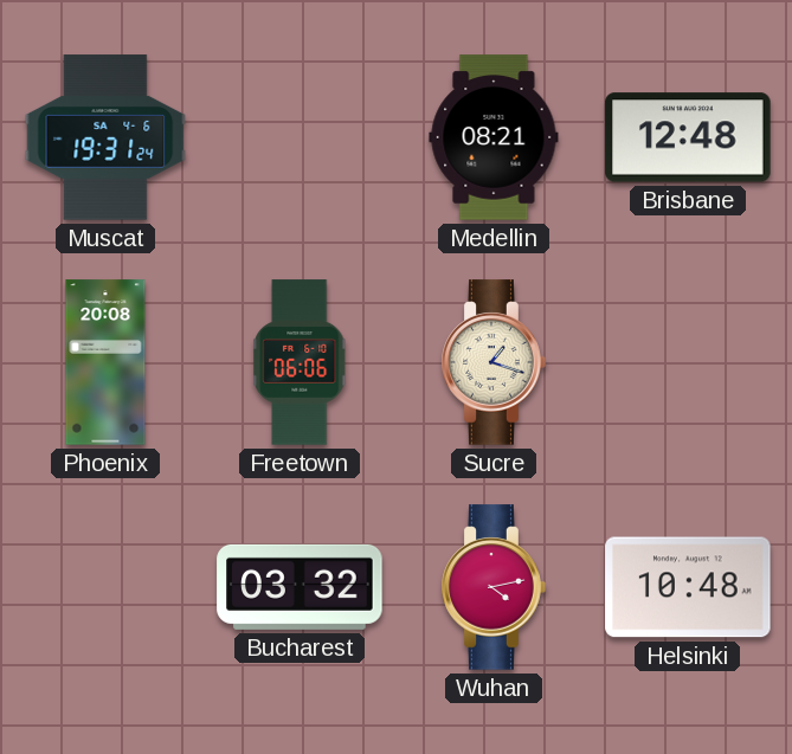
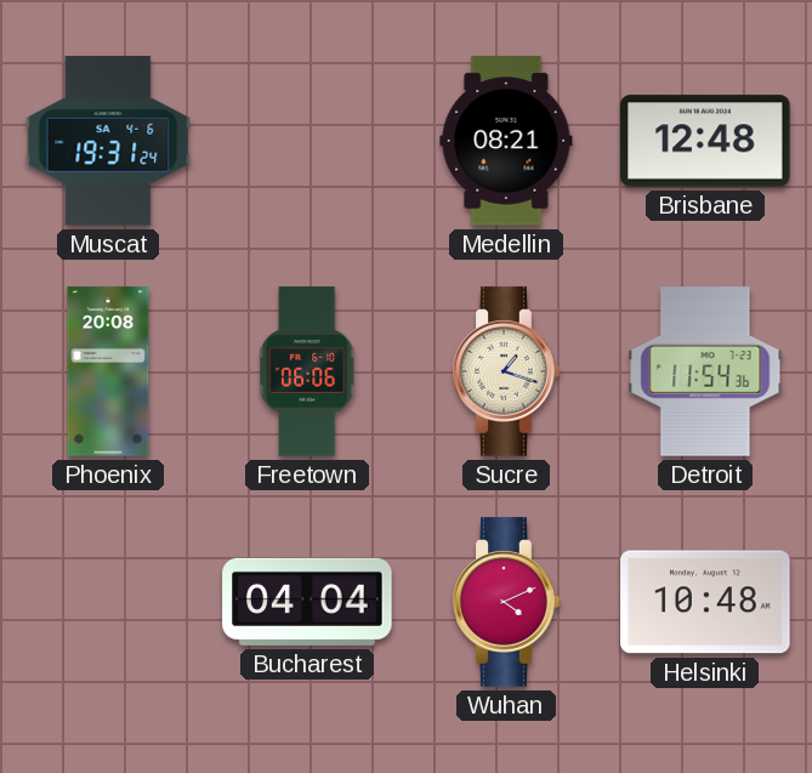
Detroit: none -> 11:54
Bucharest: 03:32 -> 04:04
Wuhan: 4:13 -> 4:11
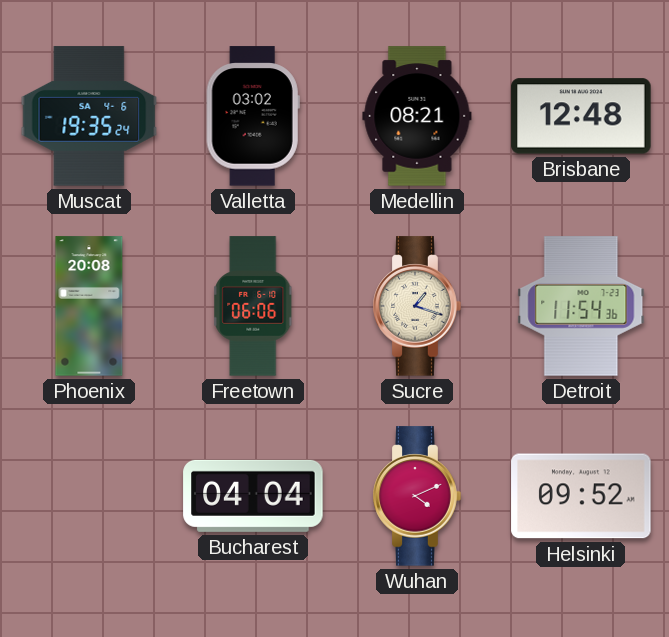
Muscat: 19:31 -> 19:35
Valletta: none -> 03:02
Helsinki: 10:48 -> 09:52
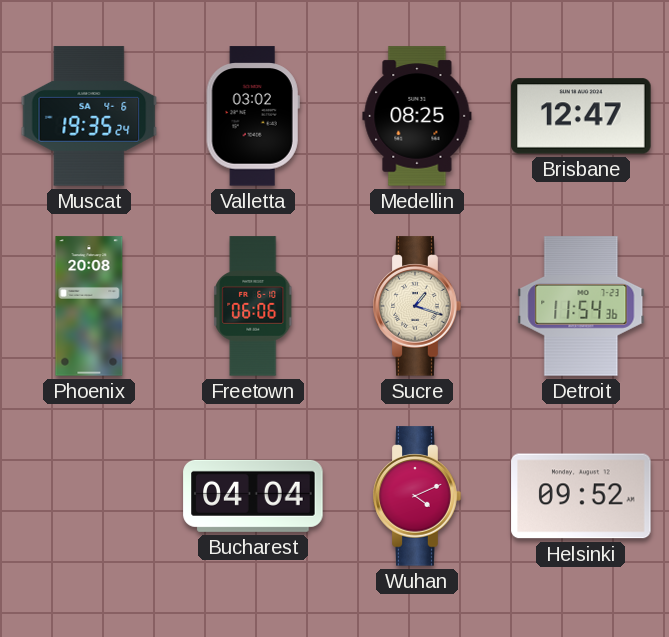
Medellin: 08:21 -> 08:25
Brisbane: 12:48 -> 12:47
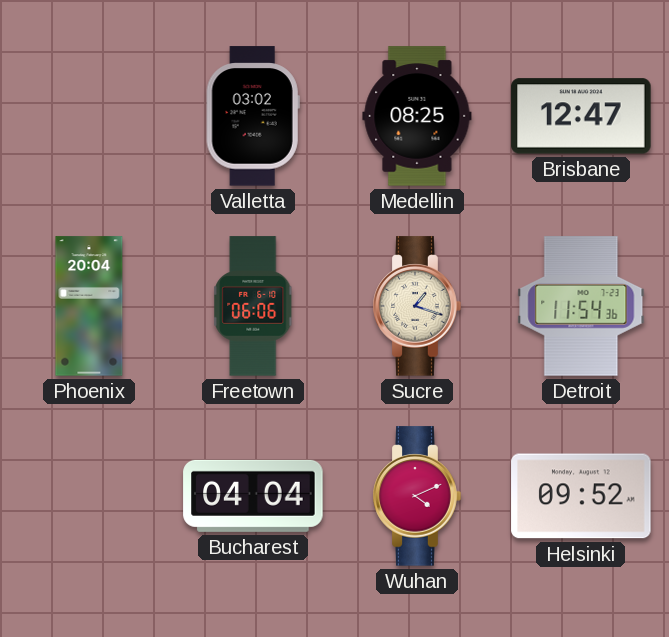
Muscat: 19:35 -> none
Phoenix: 20:08 -> 20:04
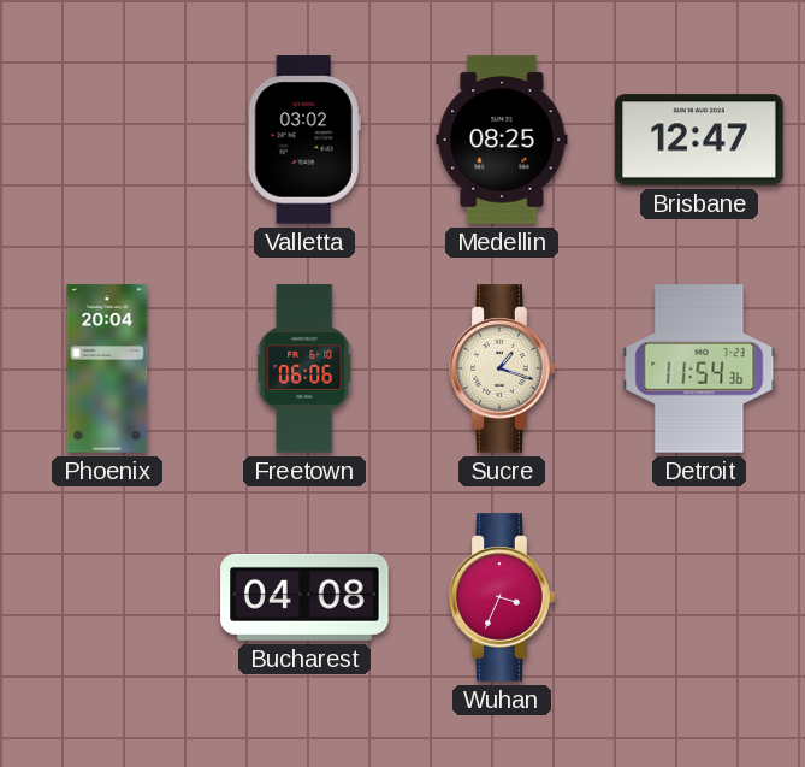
Bucharest: 04:04 -> 04:08
Wuhan: 4:11 -> 3:34
Helsinki: 09:52 -> none
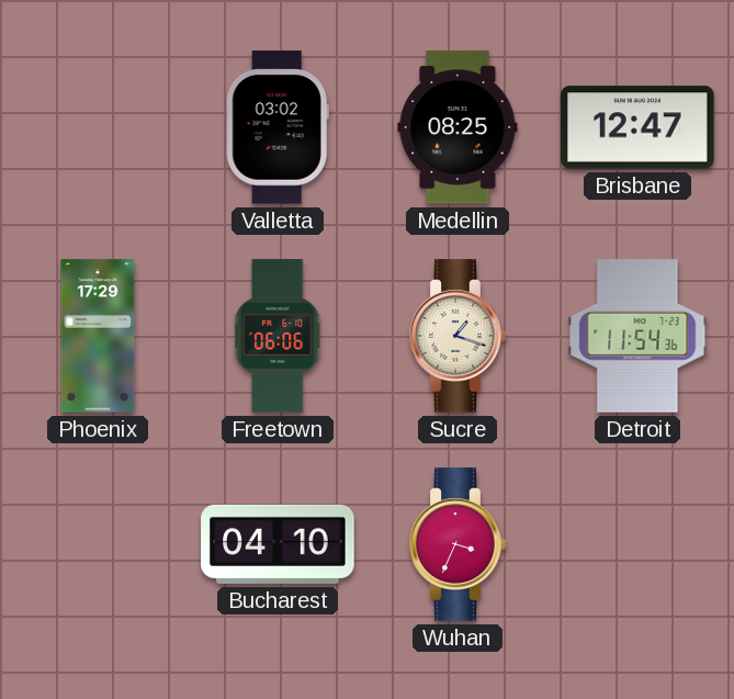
Phoenix: 20:04 -> 17:29
Bucharest: 04:08 -> 04:10
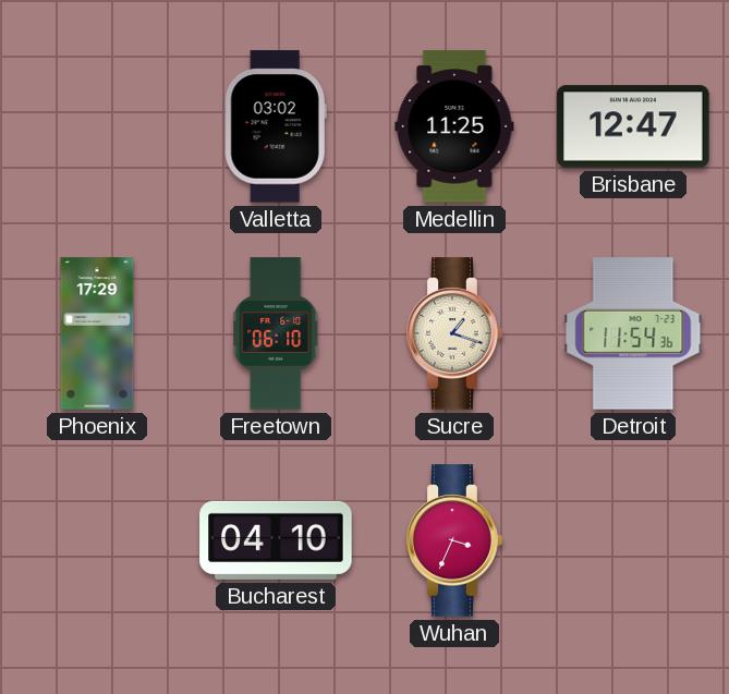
Medellin: 08:25 -> 11:25
Freetown: 06:06 -> 06:10
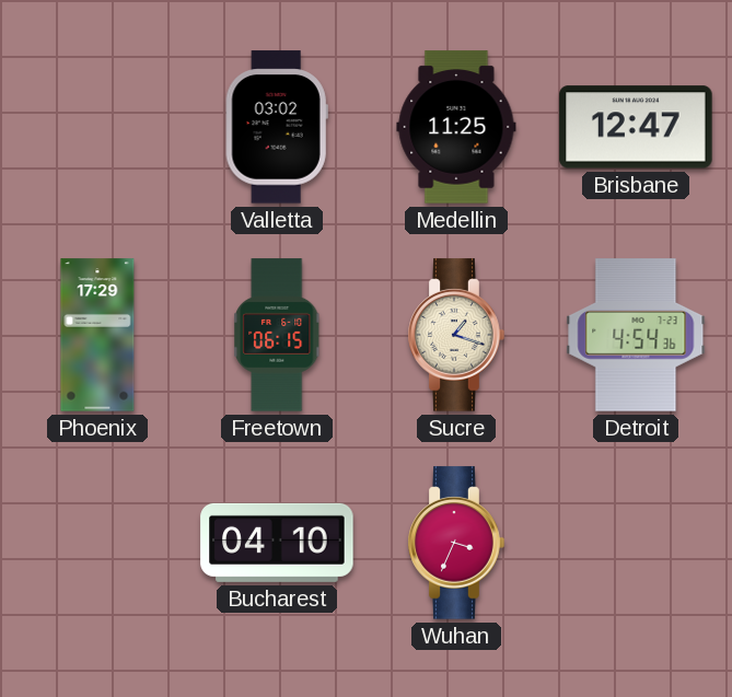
Freetown: 06:10 -> 06:15
Detroit: 11:54 -> 4:54
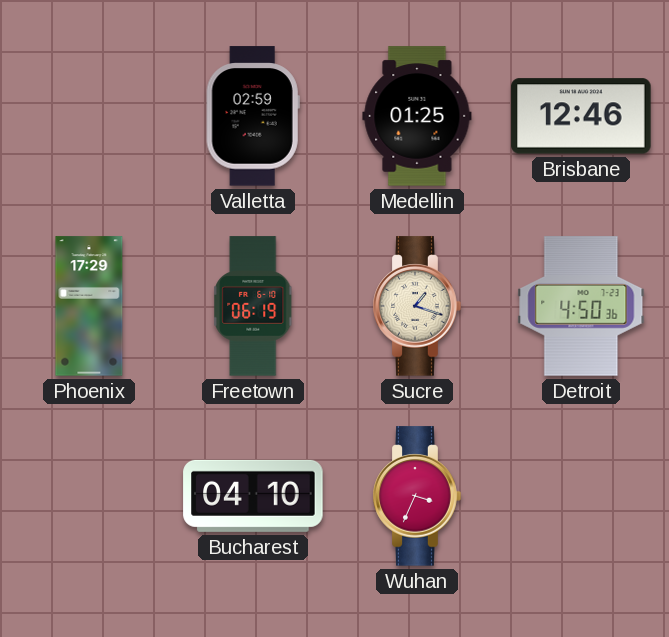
Valletta: 03:02 -> 02:59
Medellin: 11:25 -> 01:25
Brisbane: 12:47 -> 12:46
Freetown: 06:15 -> 06:19
Detroit: 4:54 -> 4:50
